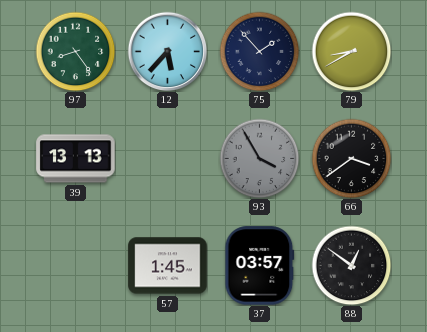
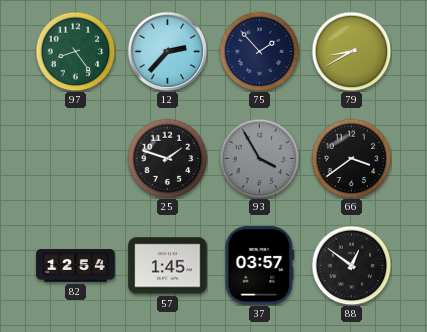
12: 5:37 -> 2:37
39: 13:13 -> none
25: none -> 1:48
82: none -> 12:54
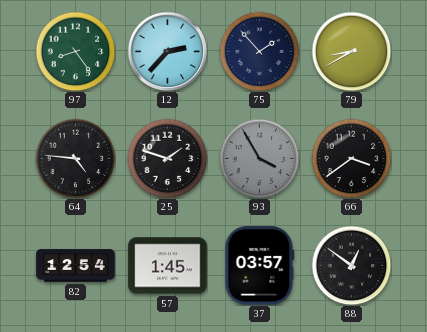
64: none -> 4:46
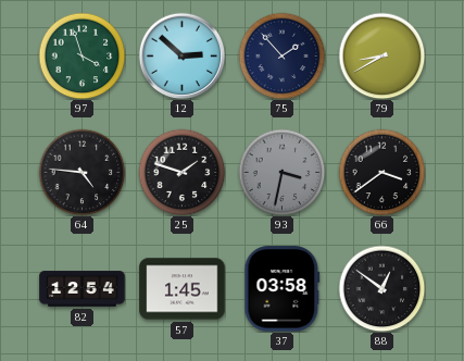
97: 8:24 -> 3:57
12: 2:37 -> 2:52
93: 3:55 -> 3:32
37: 03:57 -> 03:58
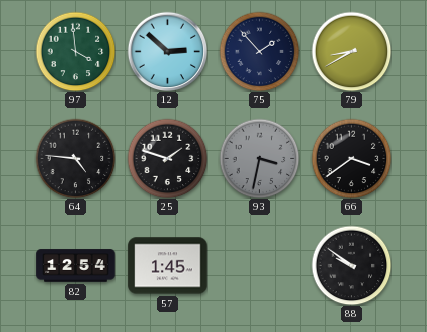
97: 3:57 -> 3:59
37: 03:58 -> none
88: 12:51 -> 9:51
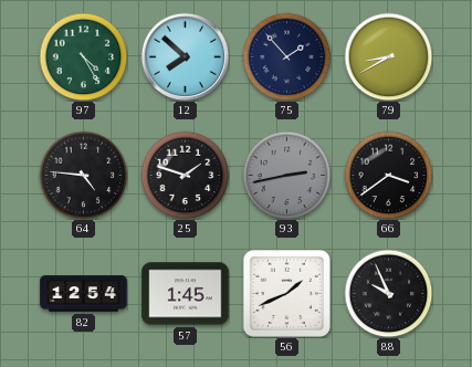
97: 3:59 -> 4:25
12: 2:52 -> 7:52
93: 3:32 -> 2:43
56: none -> 1:41
88: 9:51 -> 9:56
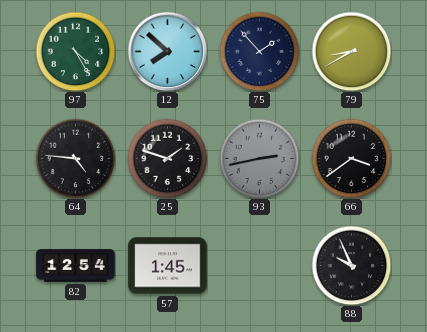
56: 1:41 -> none
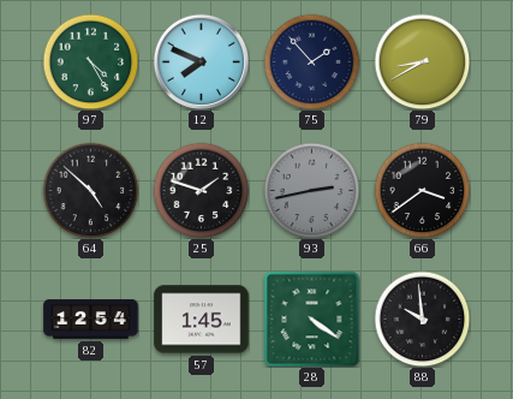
12: 7:52 -> 7:49
64: 4:46 -> 4:52
28: none -> 4:21
88: 9:56 -> 9:59
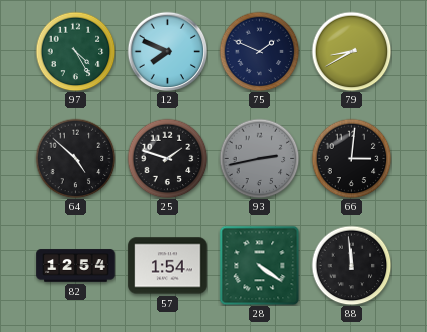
75: 1:53 -> 1:49
66: 3:39 -> 3:01
57: 1:45 -> 1:54
88: 9:59 -> 11:59
